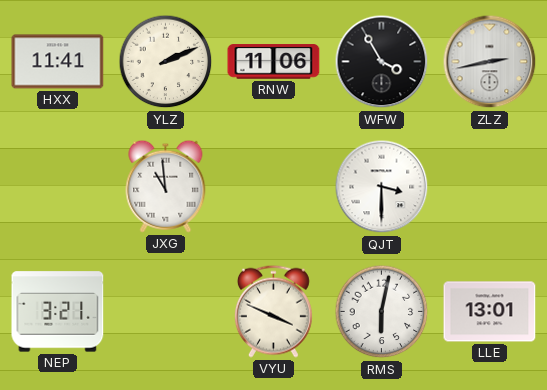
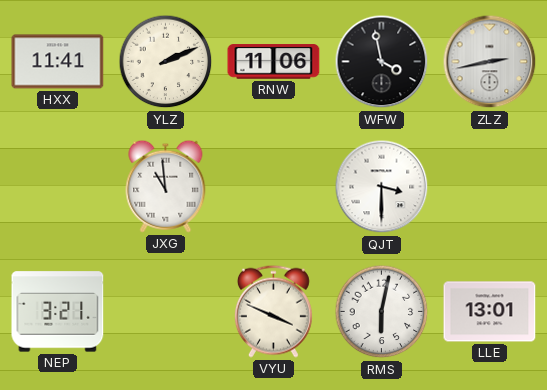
WFW: 3:55 -> 3:58
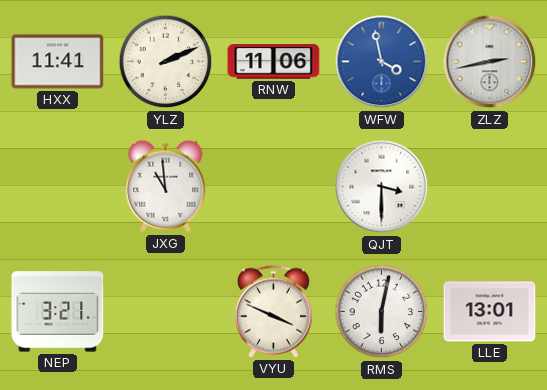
WFW dial: black -> blue
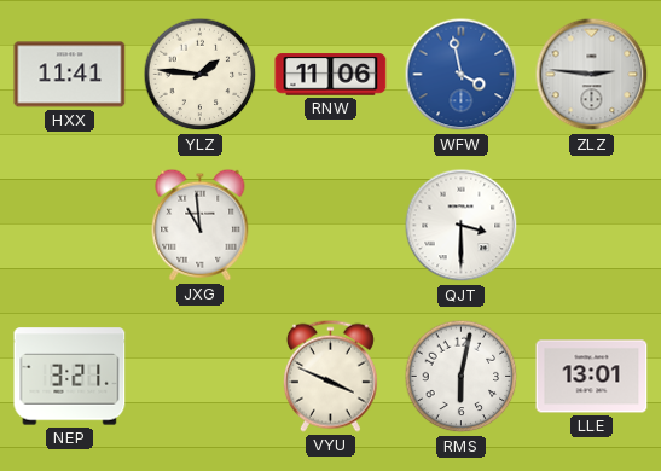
YLZ: 2:11 -> 1:46
ZLZ: 2:43 -> 2:46
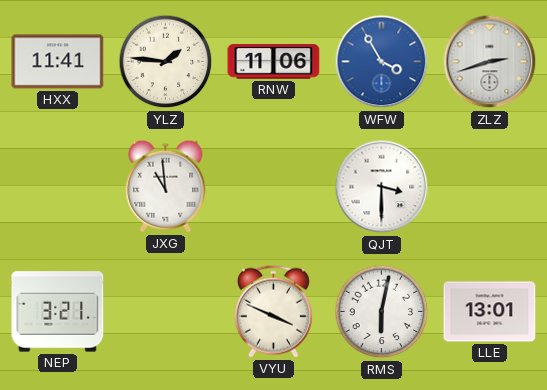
WFW: 3:58 -> 3:55
ZLZ: 2:46 -> 2:42
